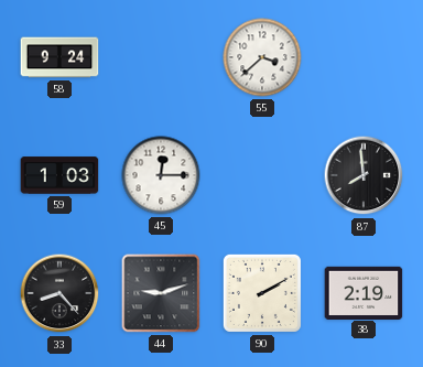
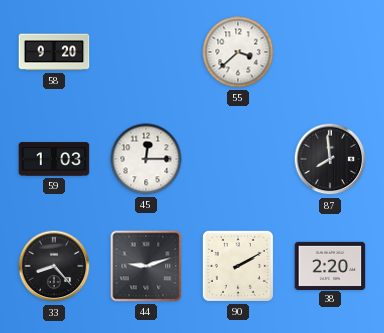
58: 9:24 -> 9:20
38: 2:19 -> 2:20
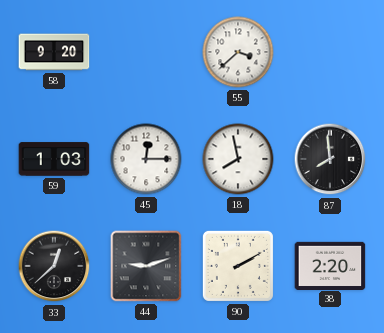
18: none -> 7:58
33: 8:23 -> 12:38
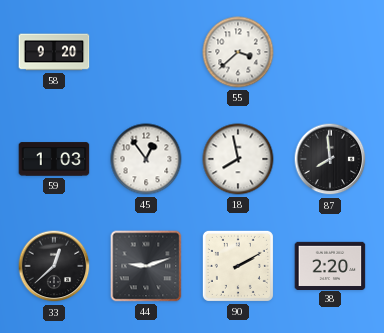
45: 12:15 -> 12:54
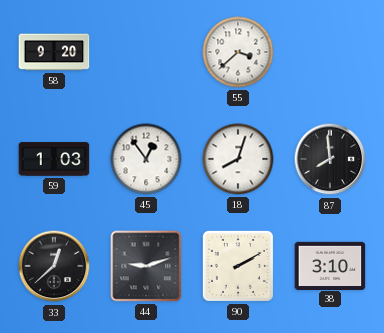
18: 7:58 -> 8:03
38: 2:20 -> 3:10
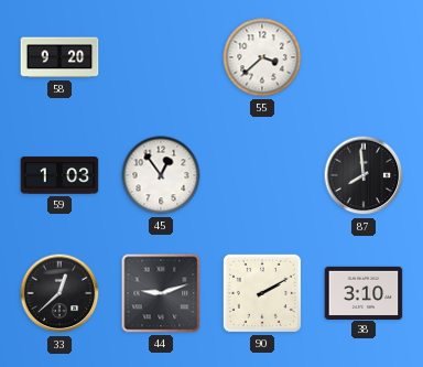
18: 8:03 -> none
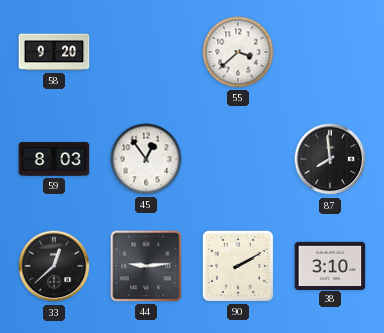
59: 1:03 -> 8:03
44: 9:12 -> 9:14
